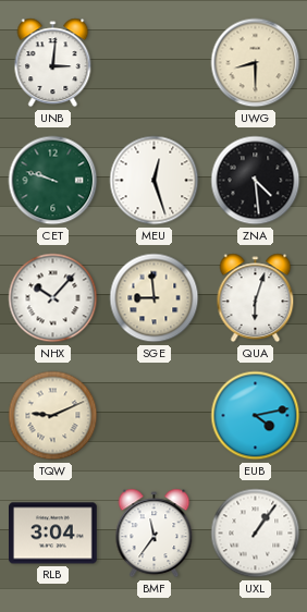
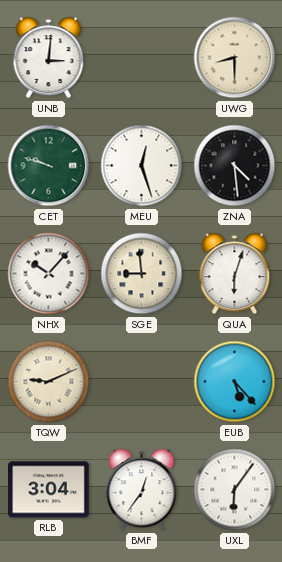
EUB: 4:13 -> 5:23
BMF: 11:36 -> 12:36
UXL: 1:06 -> 6:06
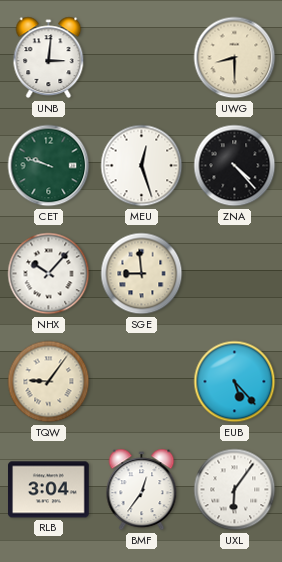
ZNA: 4:29 -> 4:23
QUA: 6:03 -> none
TQW: 9:11 -> 9:06
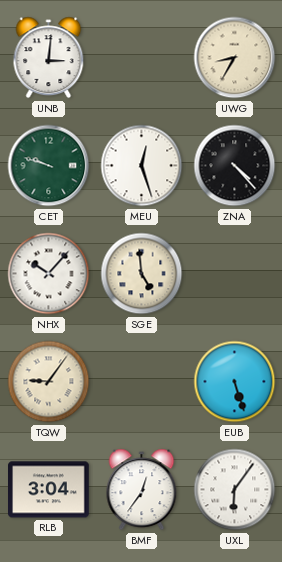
UWG: 8:30 -> 8:35
SGE: 8:59 -> 4:59
EUB: 5:23 -> 5:27
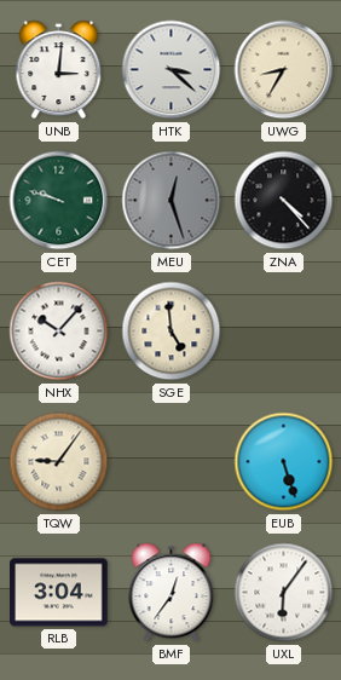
HTK: none -> 3:22
MEU dial: white -> grey
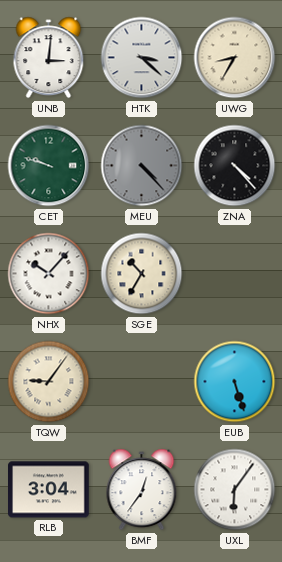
MEU: 12:27 -> 4:23
SGE: 4:59 -> 10:35
